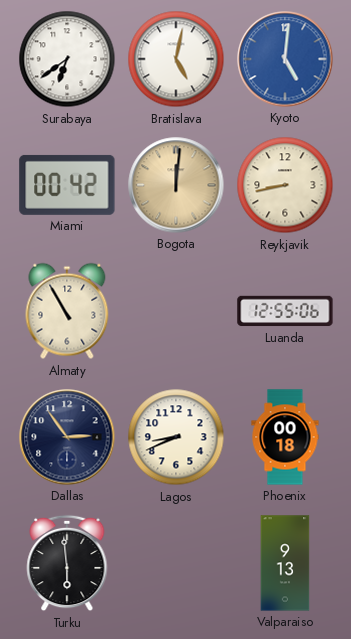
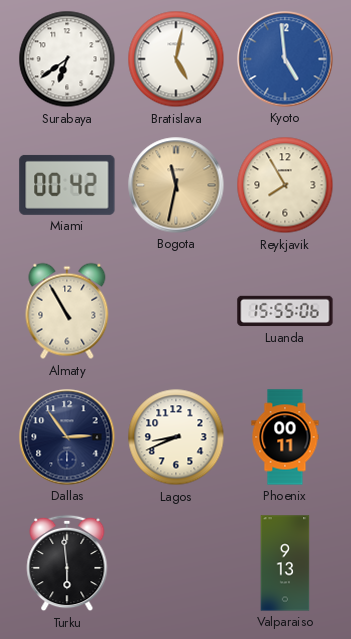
Kyoto: 5:01 -> 4:59
Bogota: 12:01 -> 11:32
Reykjavik: 8:43 -> 7:55
Luanda: 12:55 -> 15:55
Phoenix: 00:18 -> 00:11
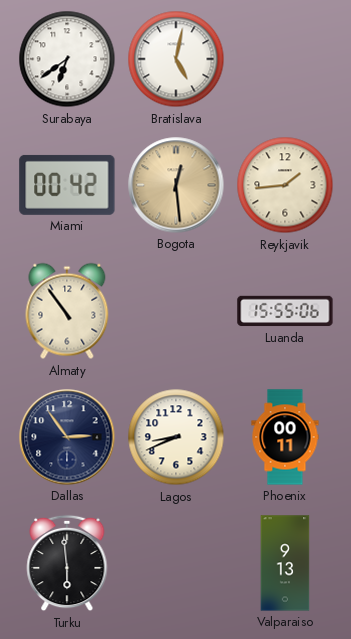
Kyoto: 4:59 -> none
Bogota: 11:32 -> 12:29
Reykjavik: 7:55 -> 1:44
Almaty: 10:55 -> 10:54
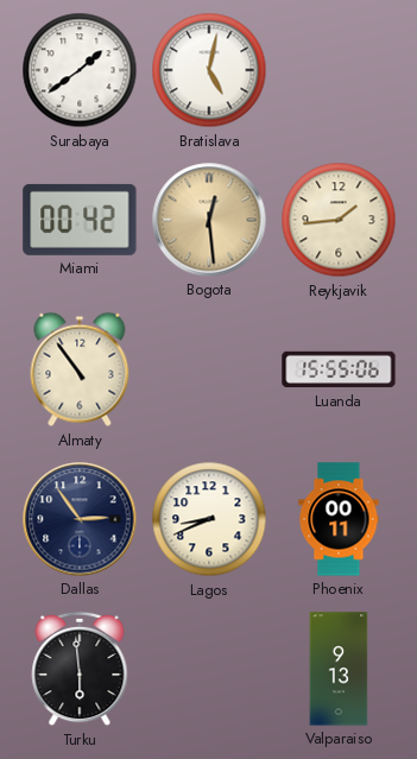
Surabaya: 6:39 -> 1:39
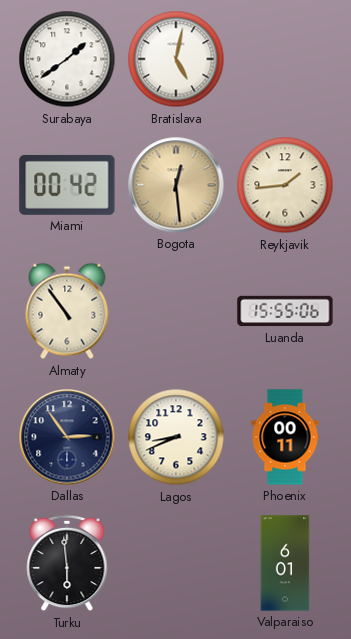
Valparaiso: 9:13 -> 6:01
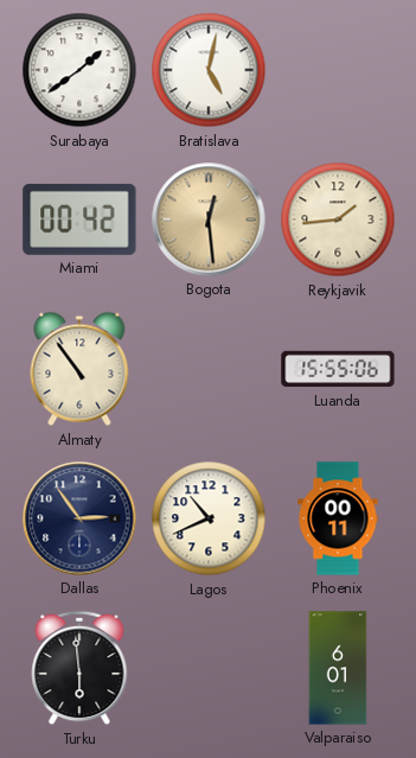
Lagos: 8:41 -> 10:41
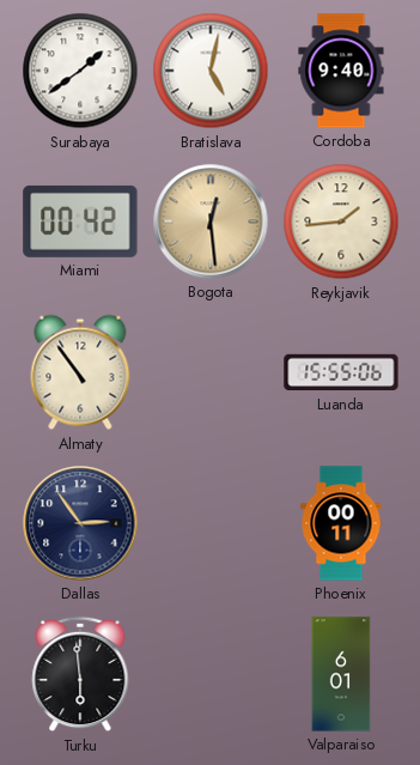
Cordoba: none -> 9:40
Lagos: 10:41 -> none
